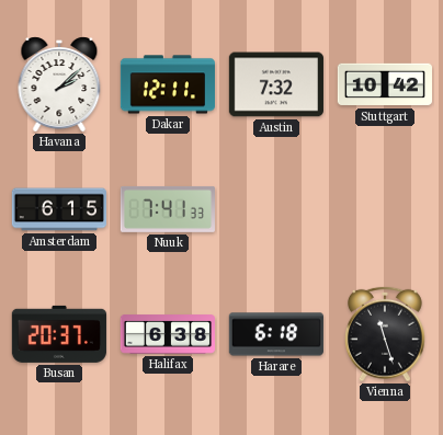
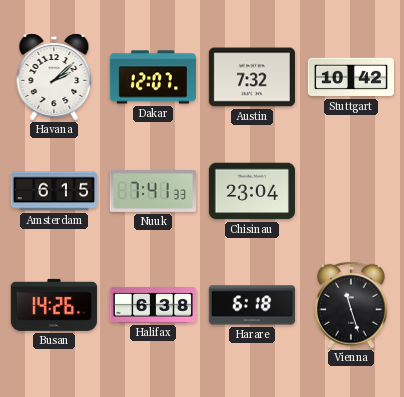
Dakar: 12:11 -> 12:07
Chisinau: none -> 23:04
Busan: 20:37 -> 14:26
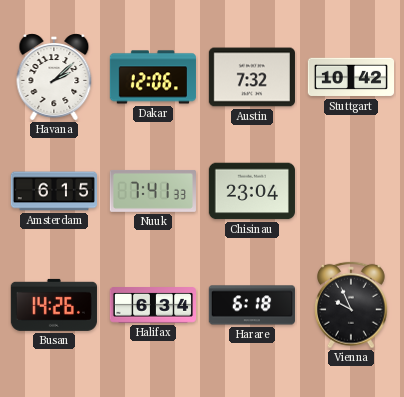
Dakar: 12:07 -> 12:06
Halifax: 6:38 -> 6:34
Vienna: 11:27 -> 9:56
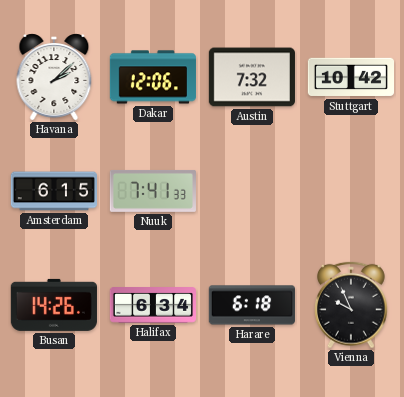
Chisinau: 23:04 -> none
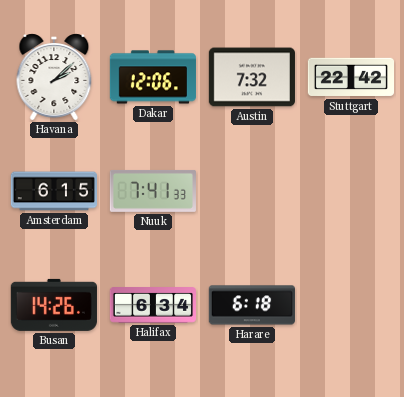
Stuttgart: 10:42 -> 22:42
Vienna: 9:56 -> none
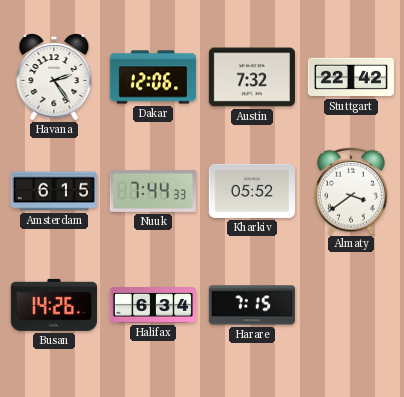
Havana: 2:08 -> 2:24
Nuuk: 7:41 -> 7:44
Kharkiv: none -> 05:52
Almaty: none -> 3:39
Harare: 6:18 -> 7:15
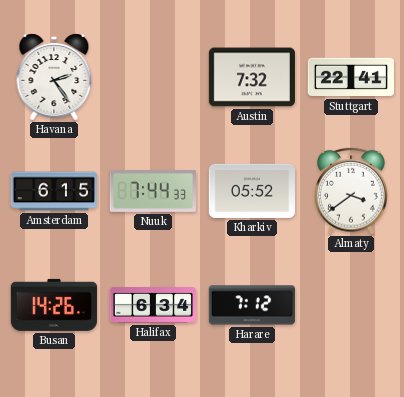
Dakar: 12:06 -> none
Stuttgart: 22:42 -> 22:41
Harare: 7:15 -> 7:12
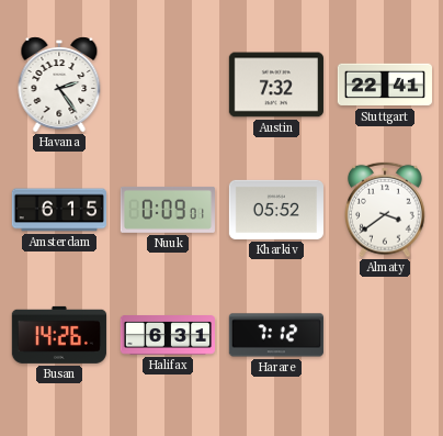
Nuuk: 7:44 -> 0:09
Halifax: 6:34 -> 6:31
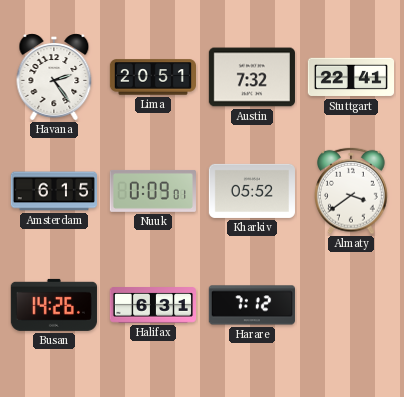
Lima: none -> 20:51
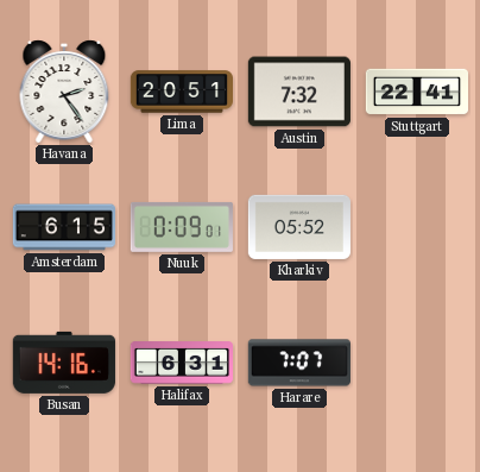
Almaty: 3:39 -> none
Busan: 14:26 -> 14:16
Harare: 7:12 -> 7:07
